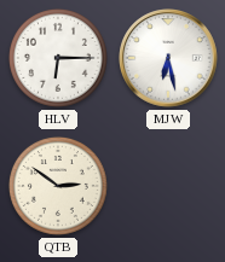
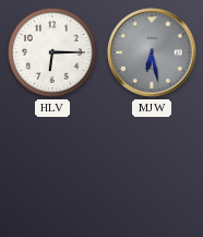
MJW dial: white -> grey
QTB: 2:51 -> none
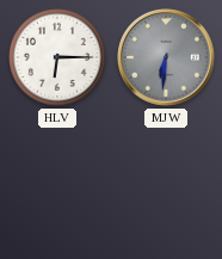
MJW: 6:28 -> 6:31
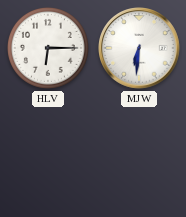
MJW dial: grey -> white
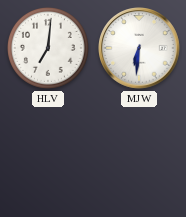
HLV: 6:15 -> 7:01
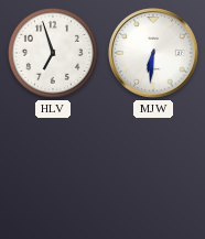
HLV: 7:01 -> 6:57
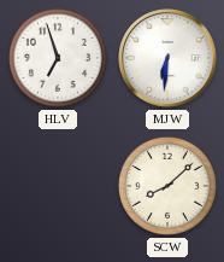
SCW: none -> 8:08
